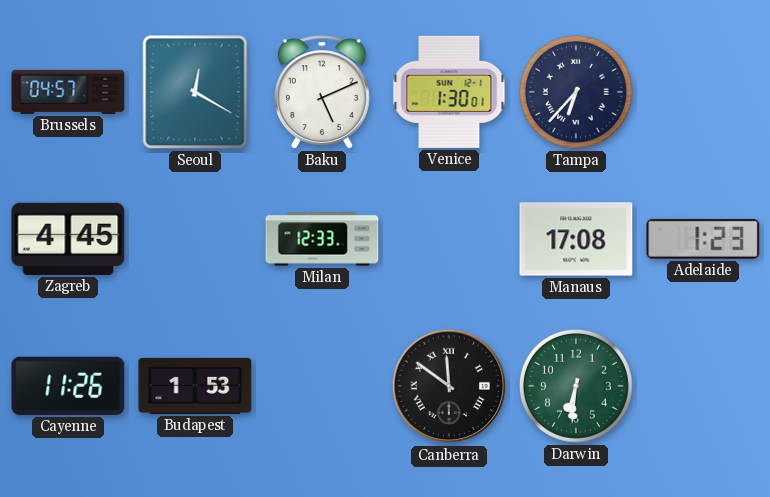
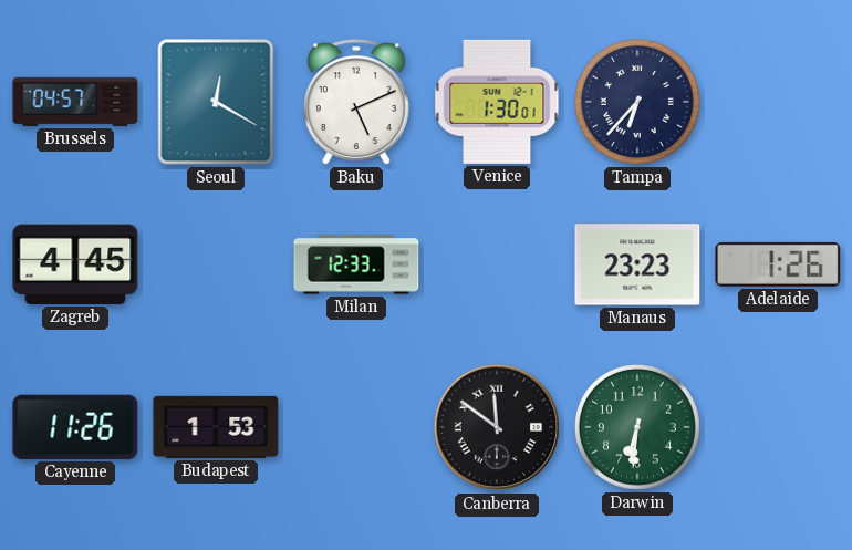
Manaus: 17:08 -> 23:23
Adelaide: 1:23 -> 1:26
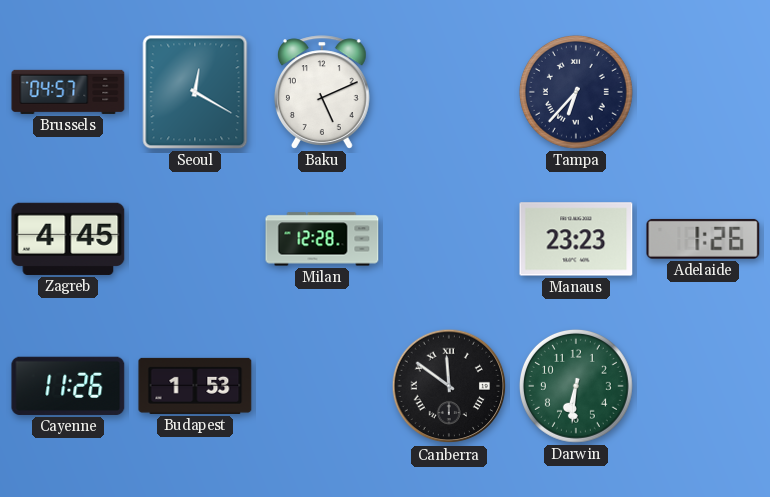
Venice: 1:30 -> none
Milan: 12:33 -> 12:28
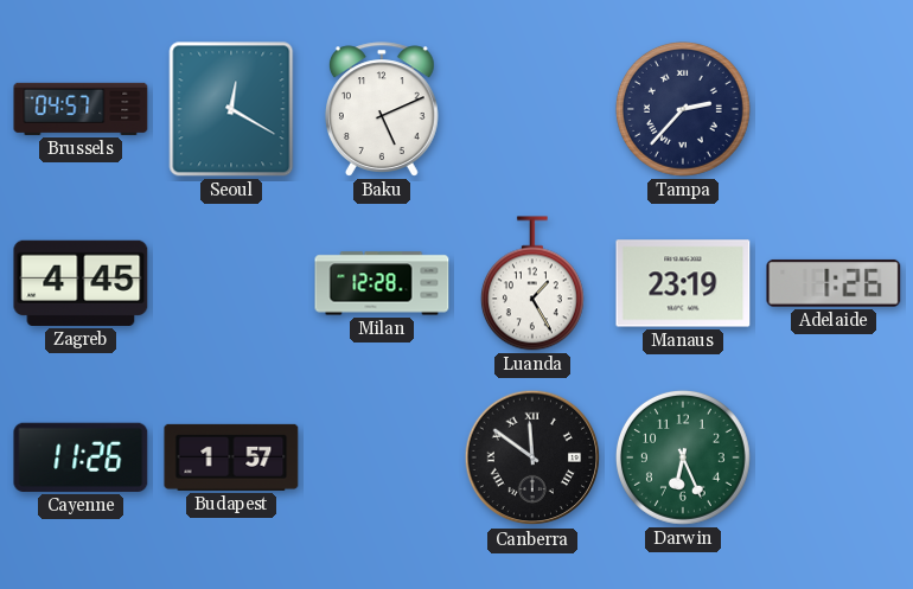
Tampa: 6:37 -> 2:37
Luanda: none -> 1:25
Manaus: 23:23 -> 23:19
Budapest: 1:53 -> 1:57
Darwin: 6:31 -> 6:26
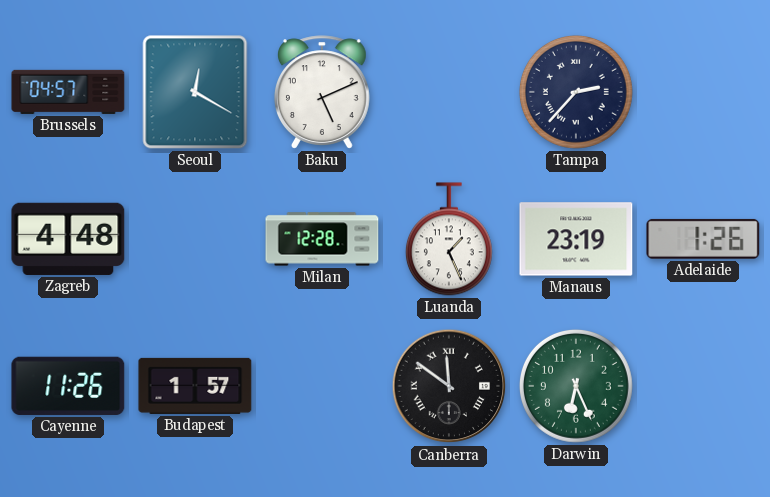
Zagreb: 4:45 -> 4:48
Luanda: 1:25 -> 1:26
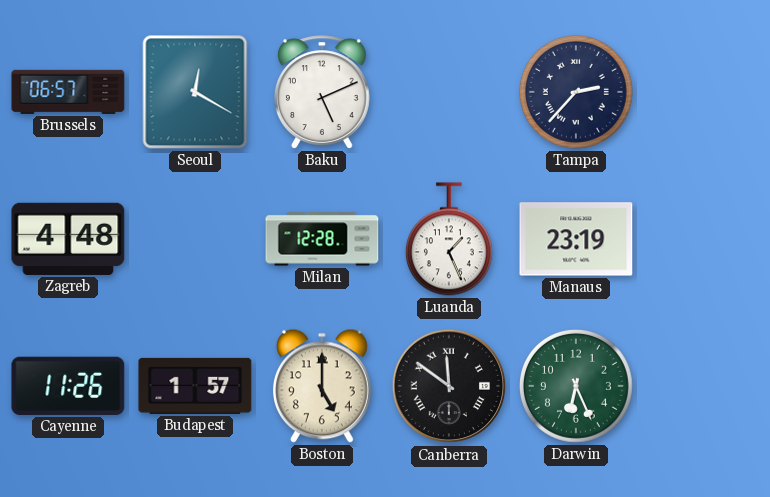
Brussels: 04:57 -> 06:57
Adelaide: 1:26 -> none
Boston: none -> 5:00
